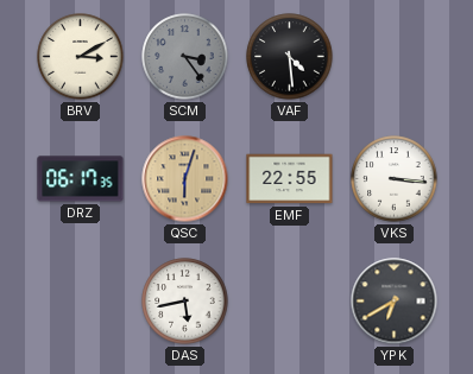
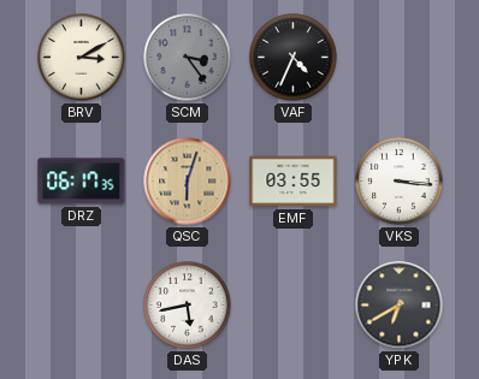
VAF: 4:29 -> 4:34
EMF: 22:55 -> 03:55
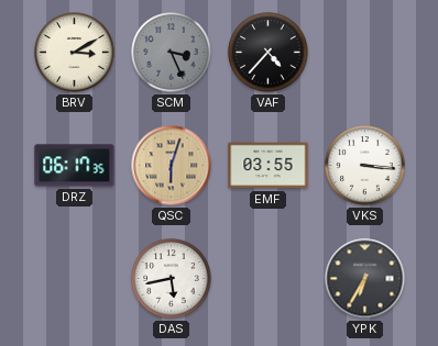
SCM: 3:24 -> 3:26
VAF: 4:34 -> 4:37
YPK: 6:40 -> 6:35
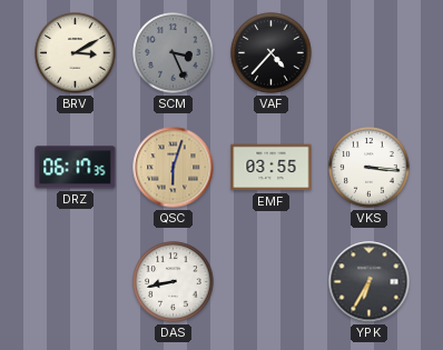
DAS: 5:43 -> 8:43
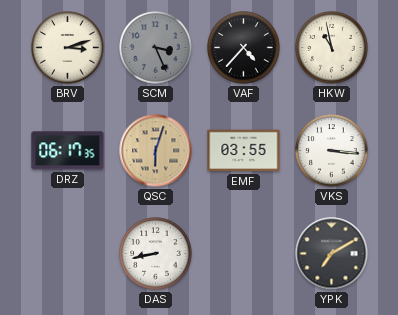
BRV: 3:10 -> 3:12
HKW: none -> 10:58
YPK: 6:35 -> 7:10
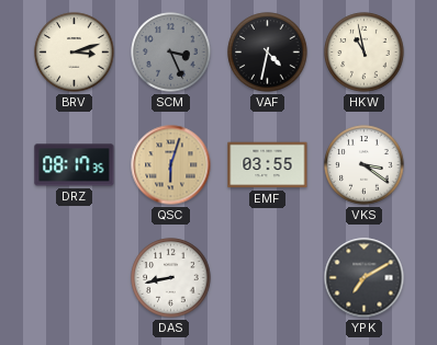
VAF: 4:37 -> 4:32
DRZ: 06:17 -> 08:17
VKS: 3:16 -> 3:21
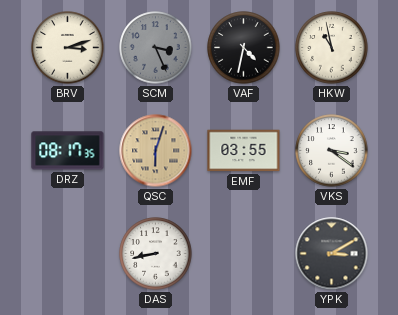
YPK: 7:10 -> 3:10
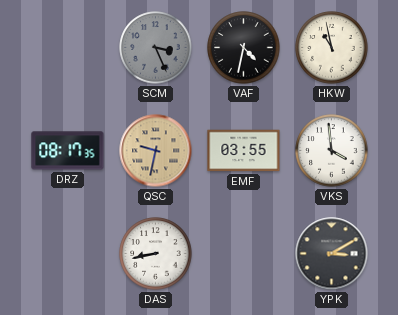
BRV: 3:12 -> none
QSC: 6:03 -> 9:32
VKS: 3:21 -> 3:59
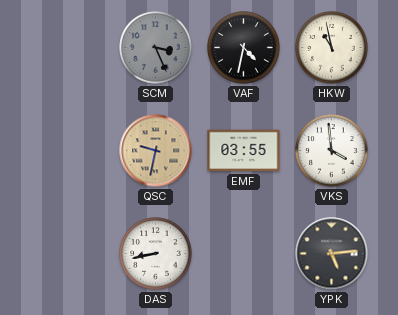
DRZ: 08:17 -> none
YPK: 3:10 -> 5:14
